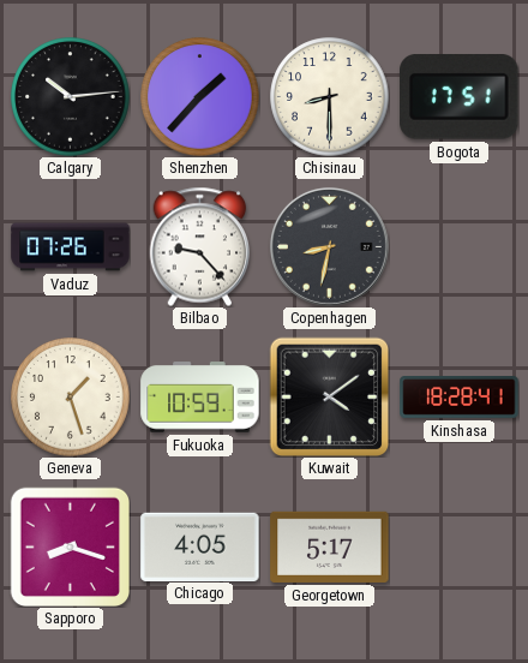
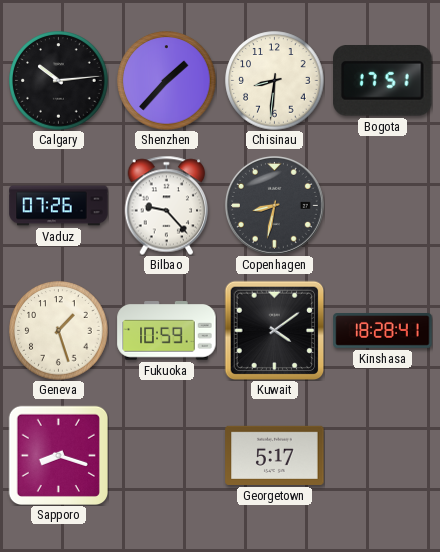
Chisinau: 8:30 -> 8:31
Chicago: 4:05 -> none
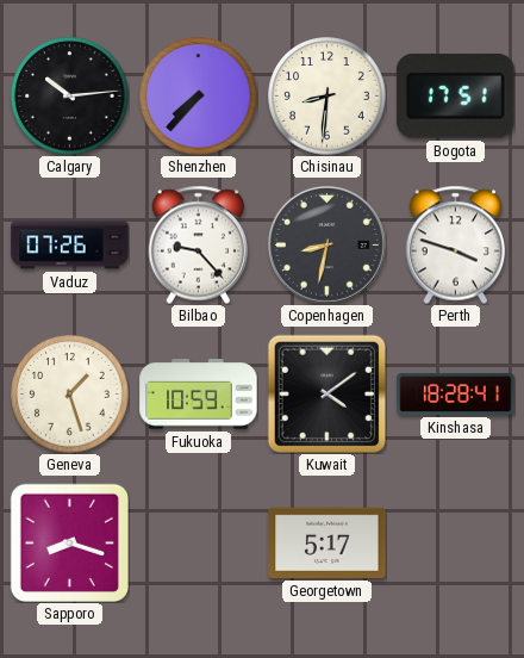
Shenzhen: 1:37 -> 7:37
Perth: none -> 3:48
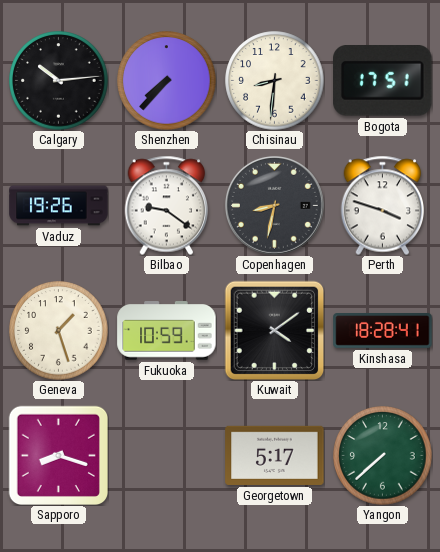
Vaduz: 07:26 -> 19:26
Bilbao: 9:23 -> 9:21
Yangon: none -> 7:38
